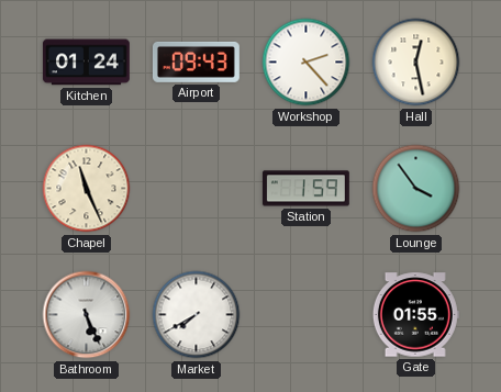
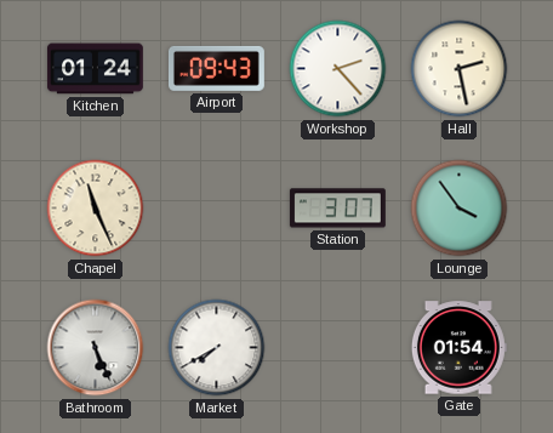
Hall: 12:28 -> 2:28
Station: 1:59 -> 3:07
Gate: 01:55 -> 01:54
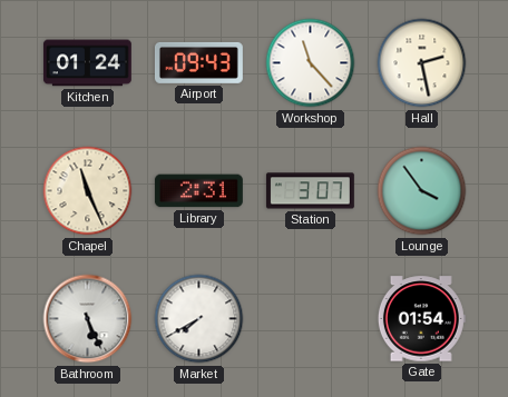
Workshop: 2:23 -> 11:23
Library: none -> 2:31
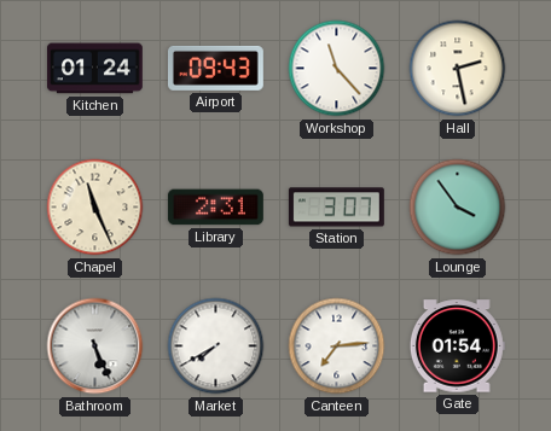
Canteen: none -> 7:14
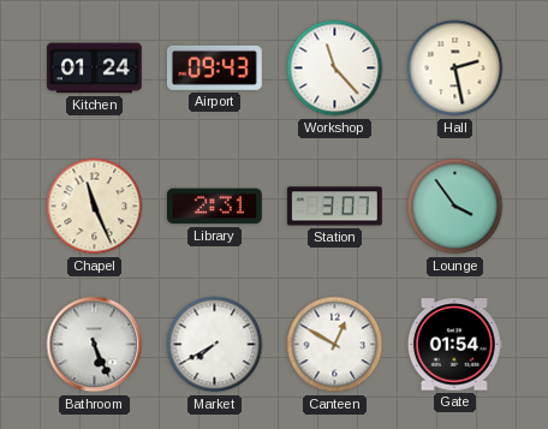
Canteen: 7:14 -> 12:50
